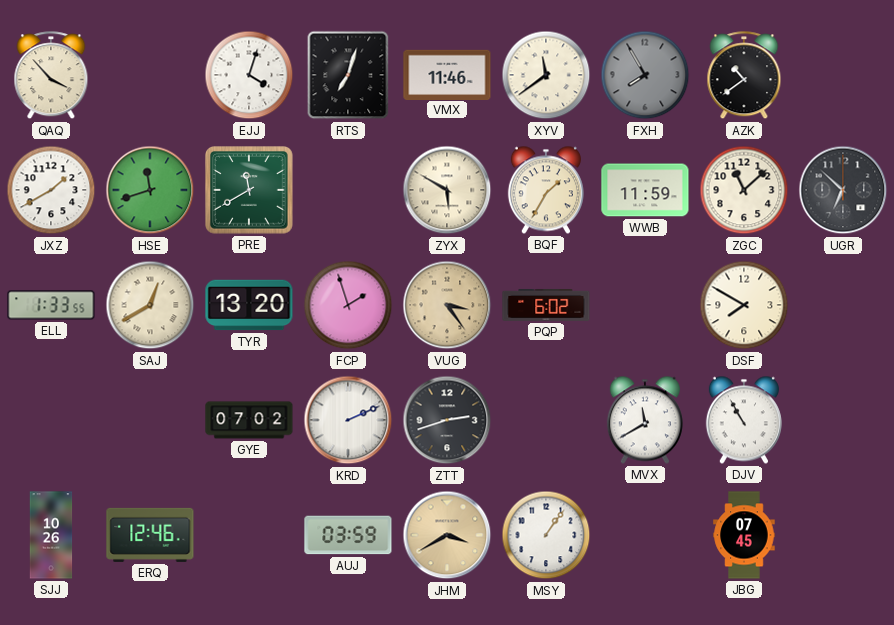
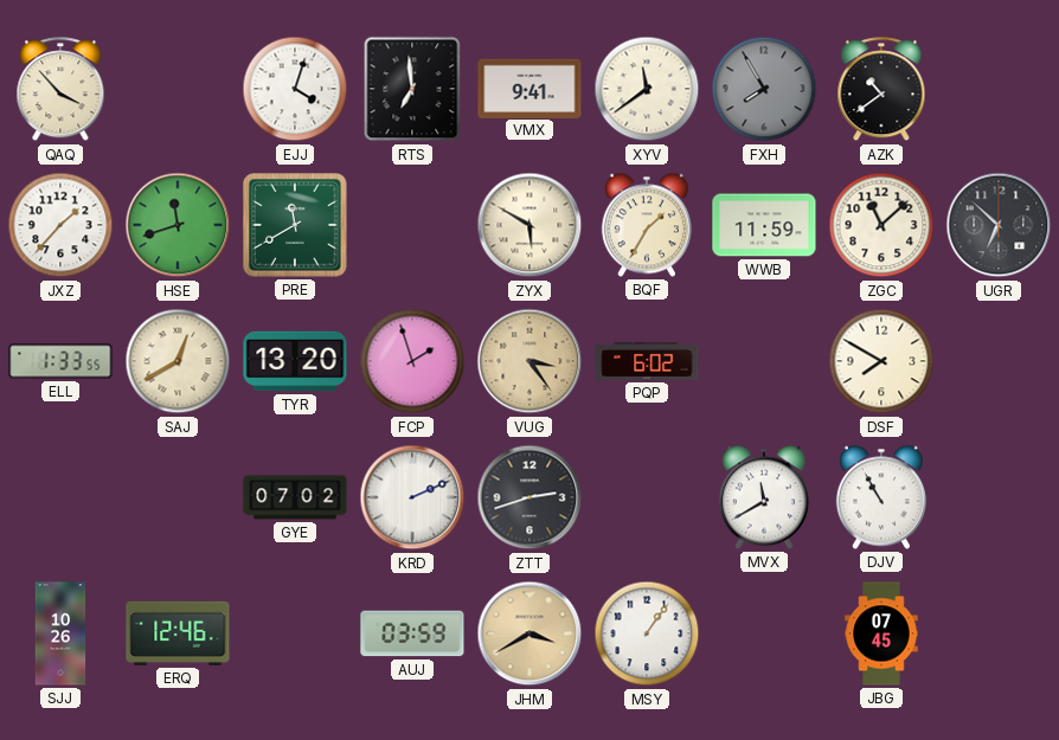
RTS: 7:03 -> 6:59
VMX: 11:46 -> 9:41
JXZ: 1:40 -> 1:37
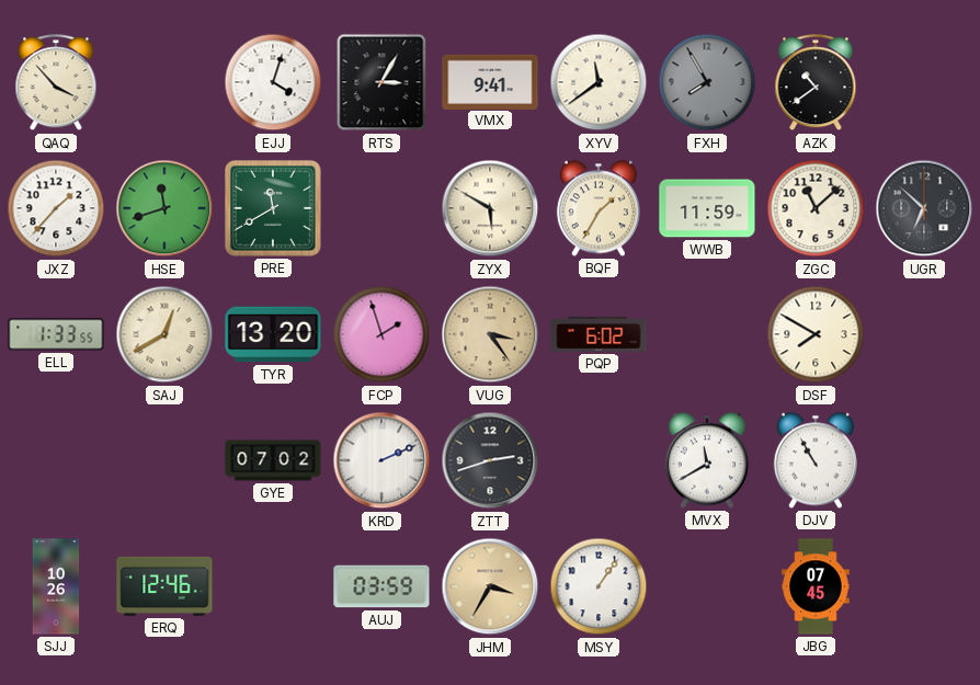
RTS: 6:59 -> 3:05
JHM: 3:40 -> 3:35
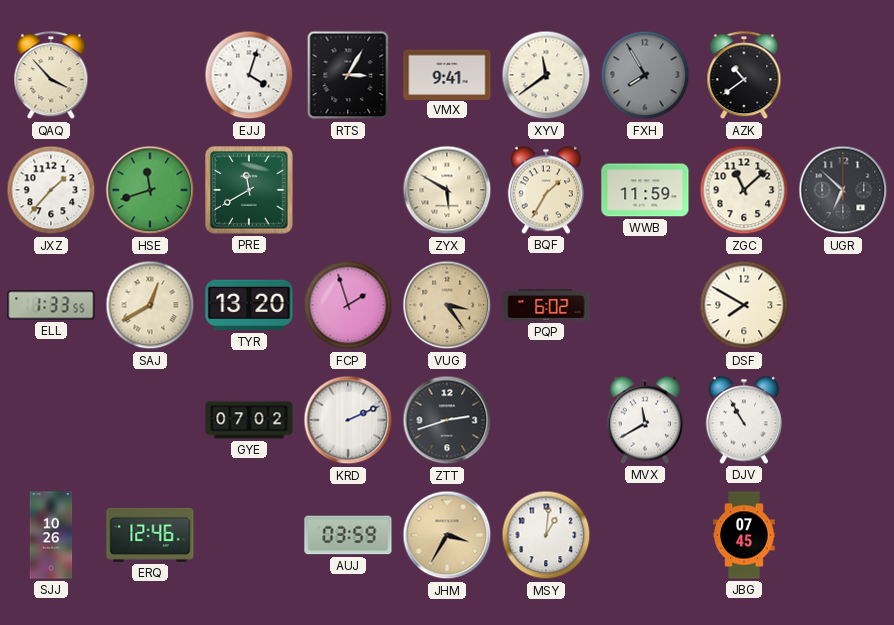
MSY: 1:06 -> 1:01
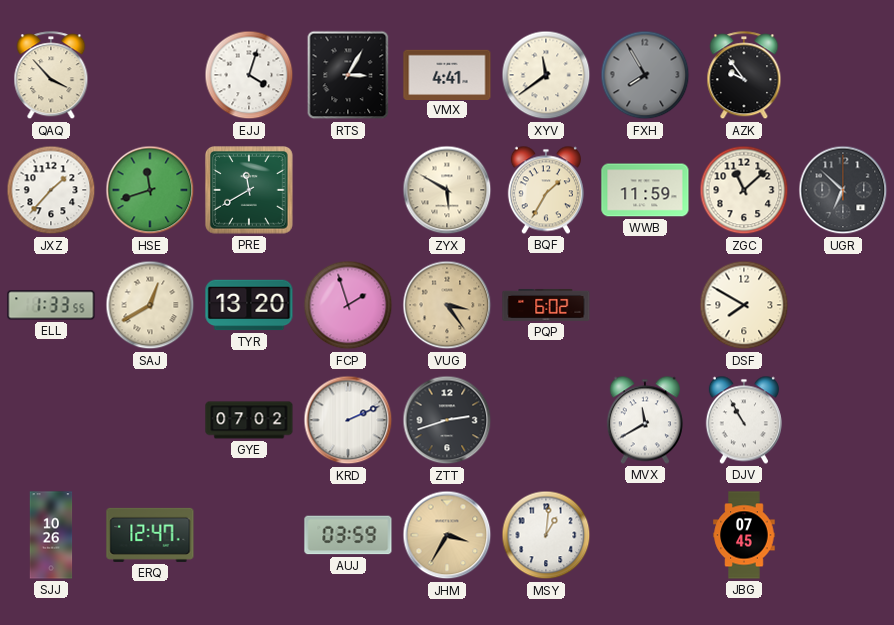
VMX: 9:41 -> 4:41
AZK: 10:39 -> 9:54
ERQ: 12:46 -> 12:47
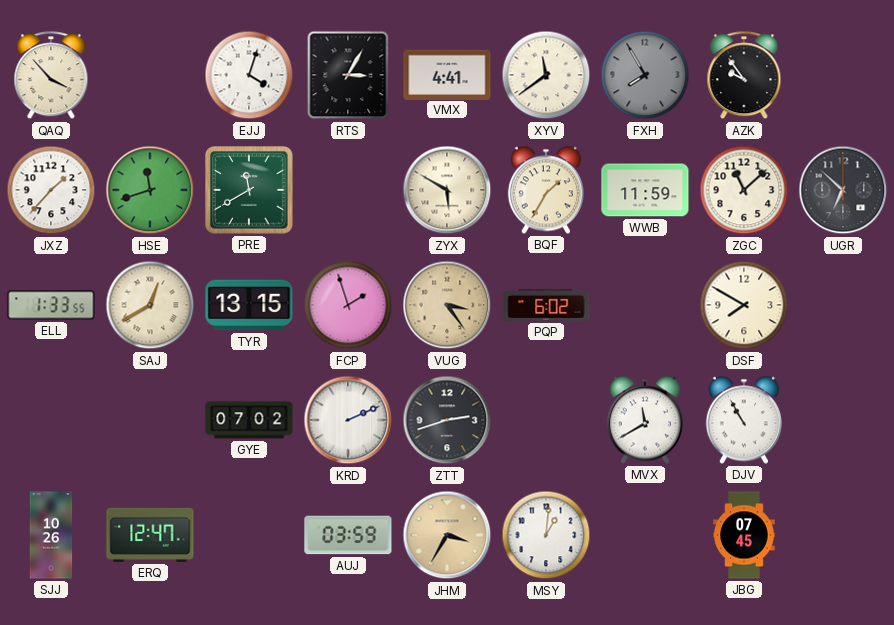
TYR: 13:20 -> 13:15
